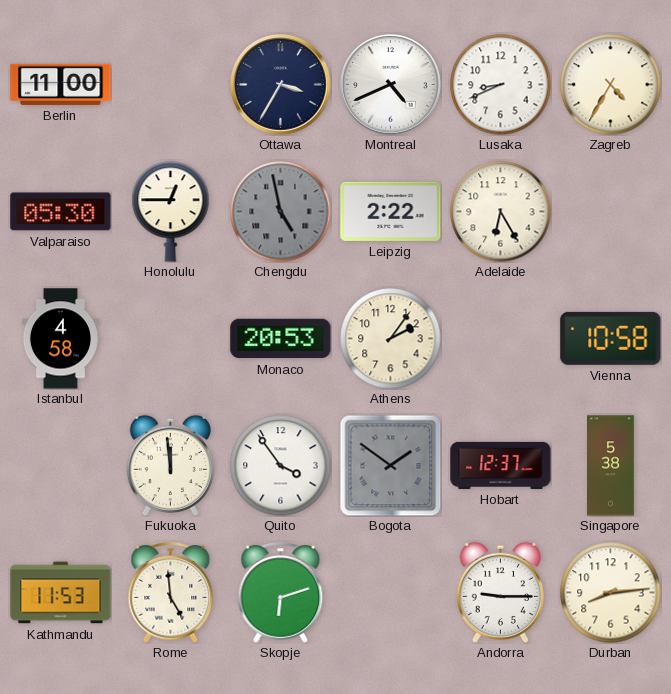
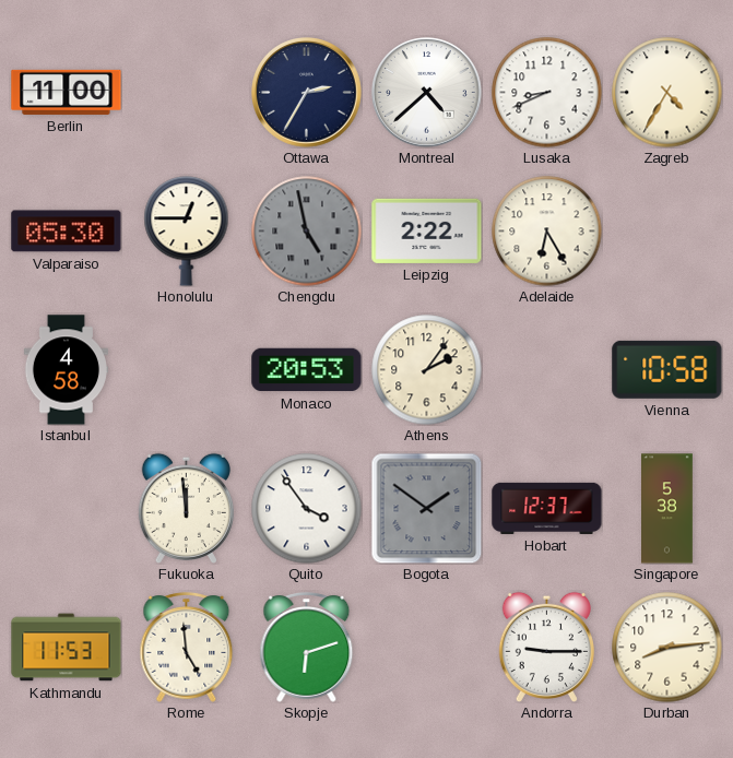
Ottawa: 3:35 -> 2:35
Montreal: 4:41 -> 4:38
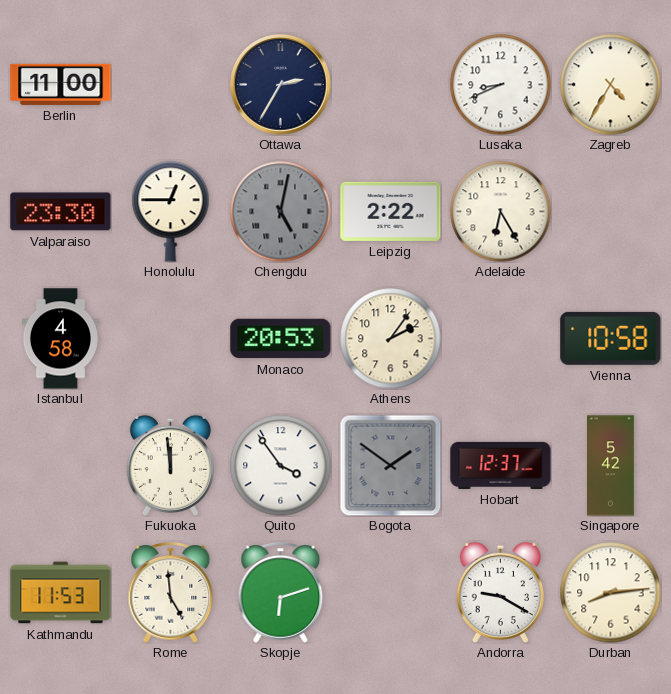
Montreal: 4:38 -> none
Valparaiso: 05:30 -> 23:30
Chengdu: 4:58 -> 5:02
Singapore: 5:38 -> 5:42
Andorra: 9:15 -> 9:20
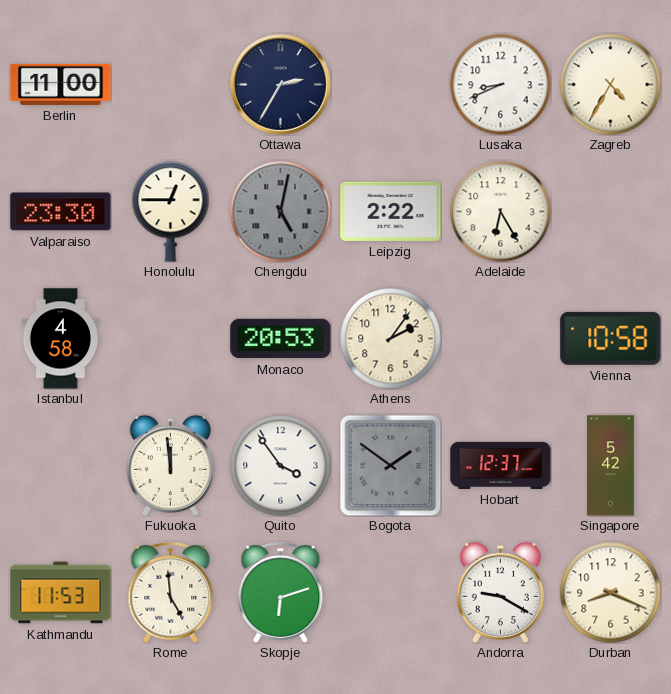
Durban: 8:14 -> 8:19
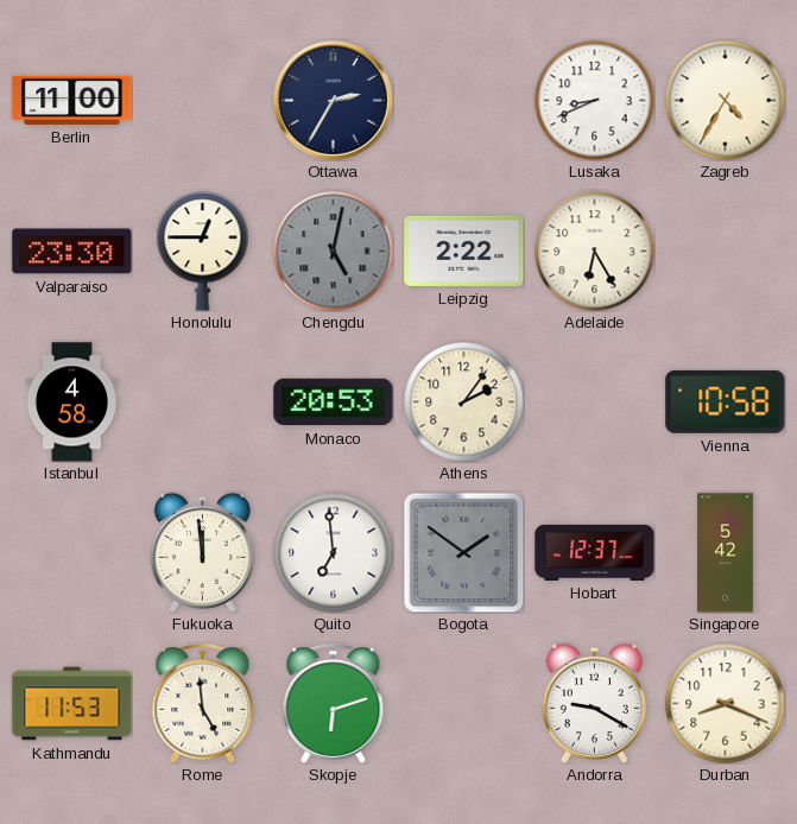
Quito: 3:54 -> 6:59
